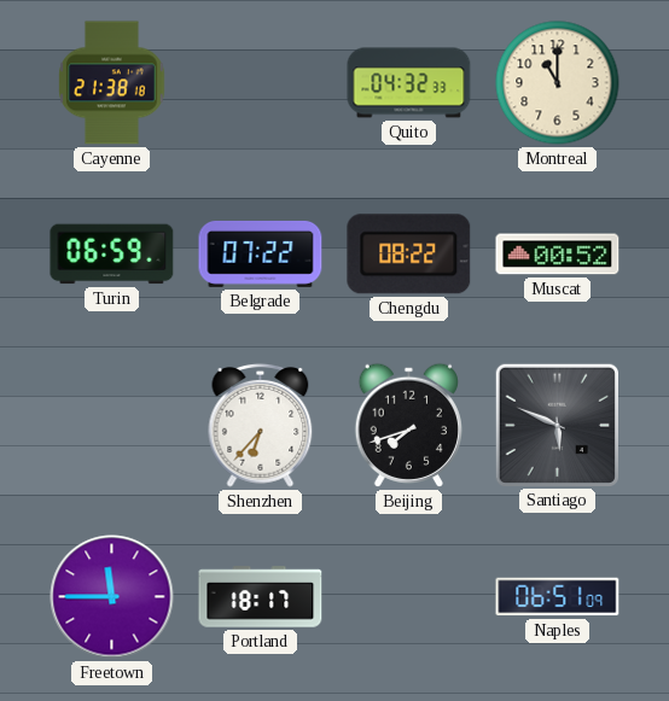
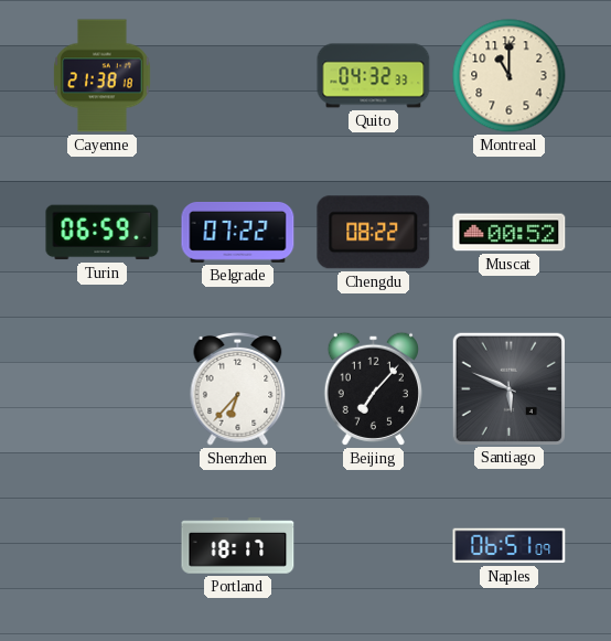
Beijing: 7:42 -> 7:07
Freetown: 11:45 -> none
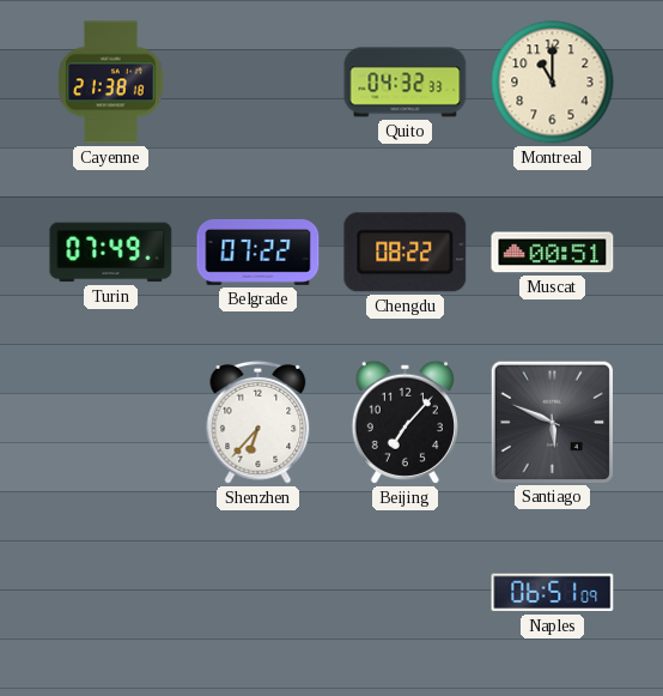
Turin: 06:59 -> 07:49
Muscat: 00:52 -> 00:51
Portland: 18:17 -> none
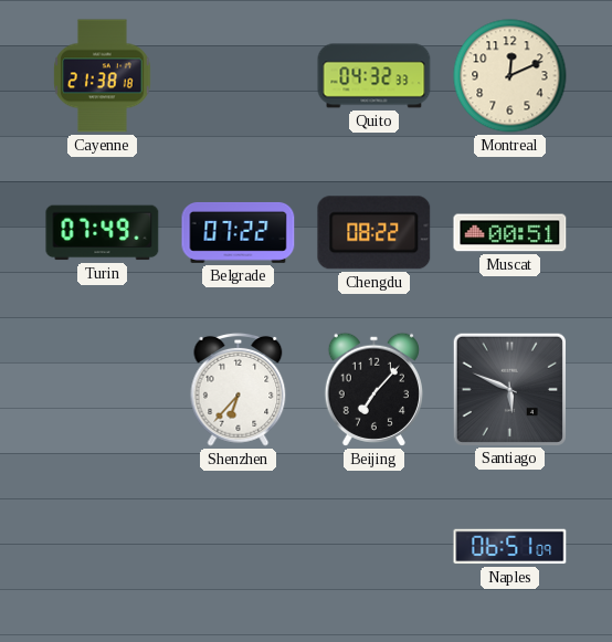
Montreal: 11:00 -> 12:11
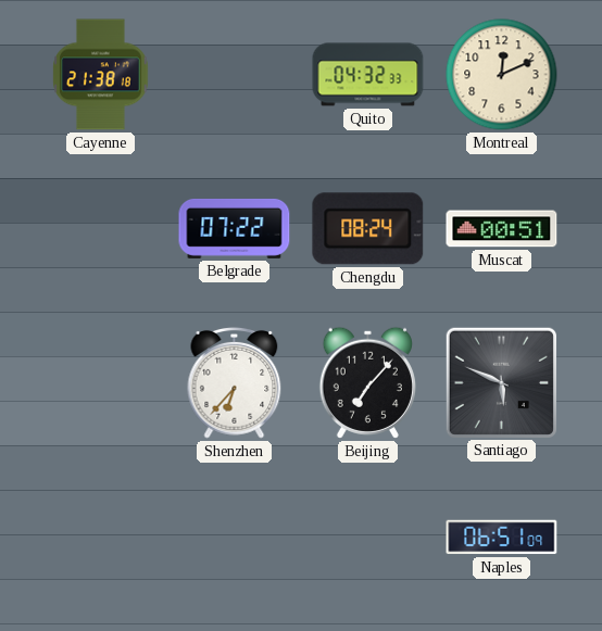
Turin: 07:49 -> none
Chengdu: 08:22 -> 08:24
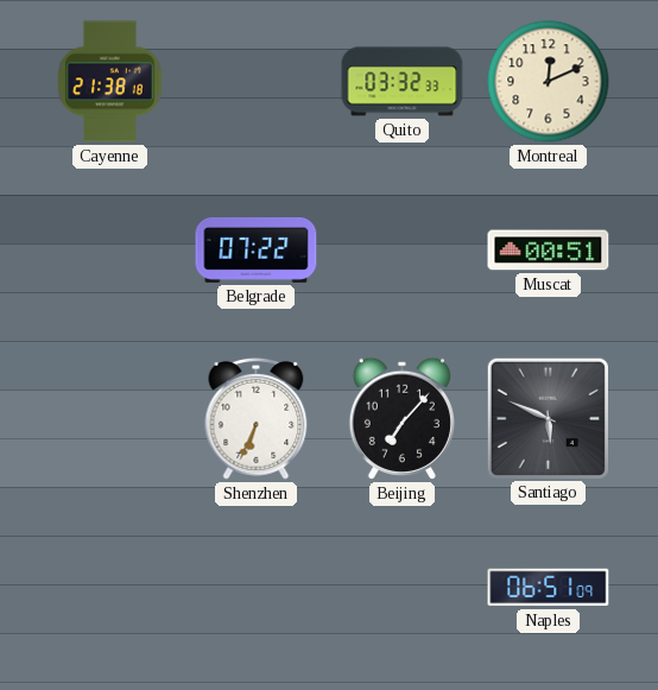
Quito: 04:32 -> 03:32
Chengdu: 08:24 -> none
Shenzhen: 6:37 -> 6:34
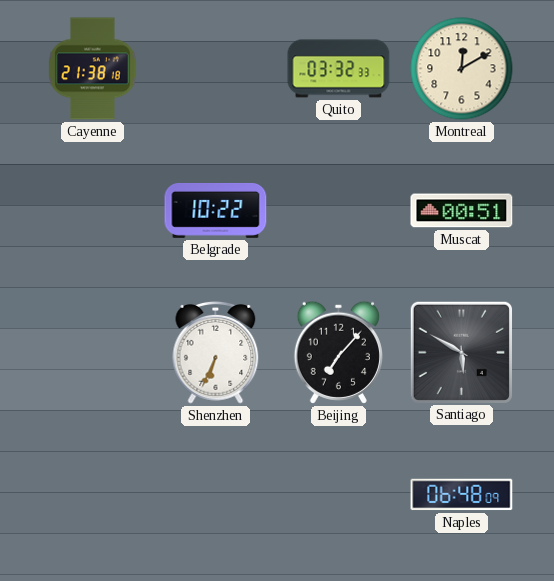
Montreal: 12:11 -> 12:10
Belgrade: 07:22 -> 10:22
Santiago: 5:49 -> 5:50
Naples: 06:51 -> 06:48
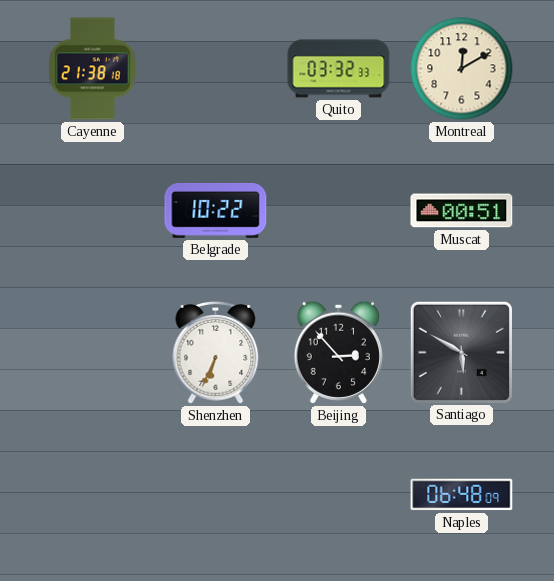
Beijing: 7:07 -> 2:53
